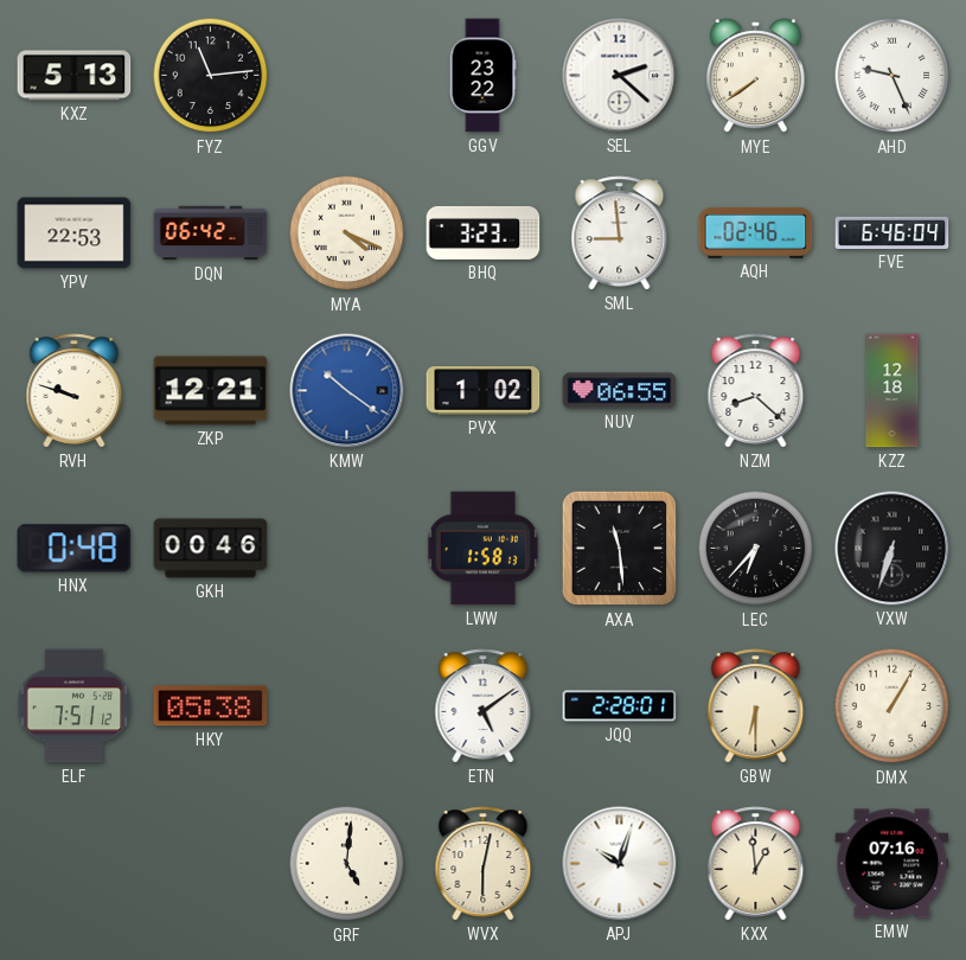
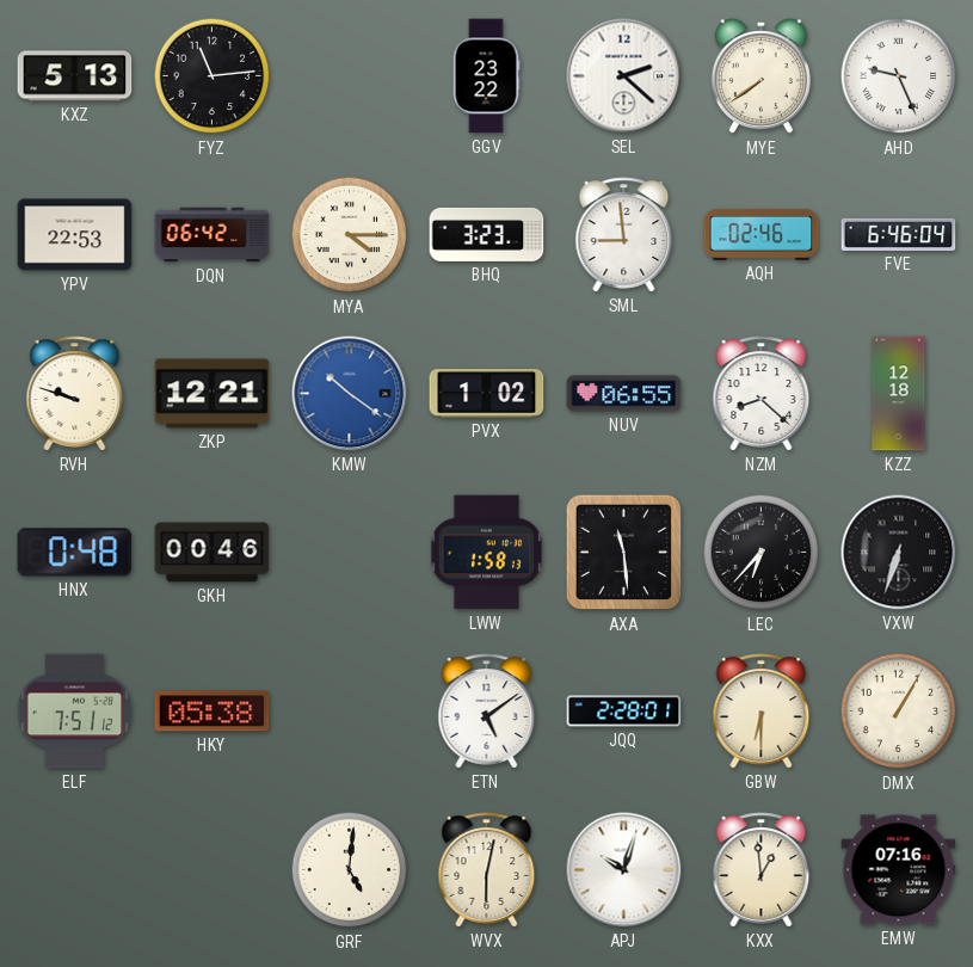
MYA: 4:19 -> 4:15
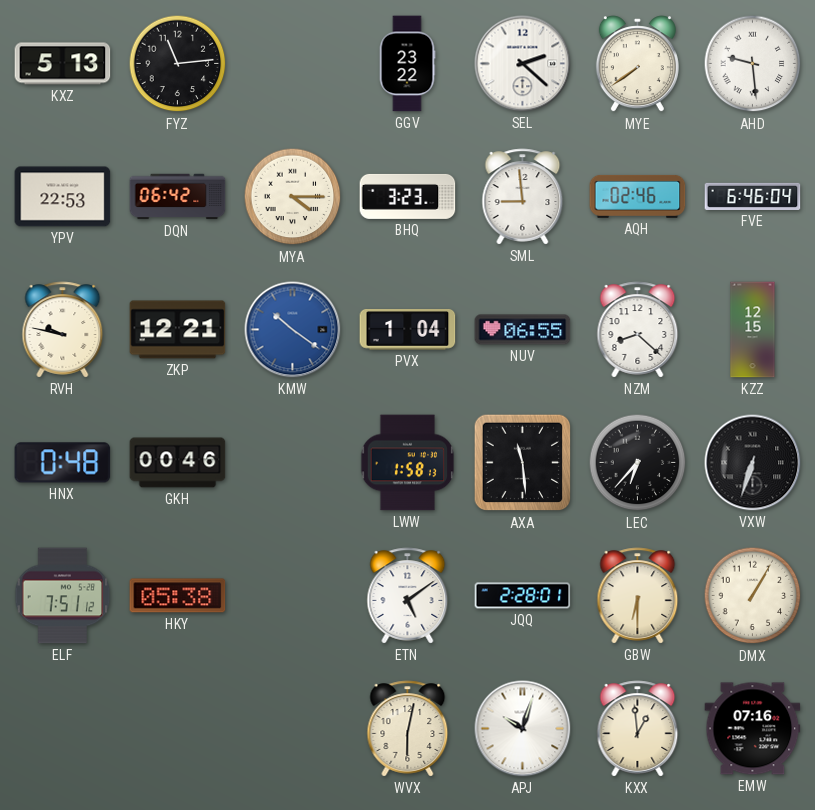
AHD: 9:26 -> 9:29
RVH: 9:48 -> 9:47
PVX: 1:02 -> 1:04
KZZ: 12:18 -> 12:15
GRF: 5:01 -> none
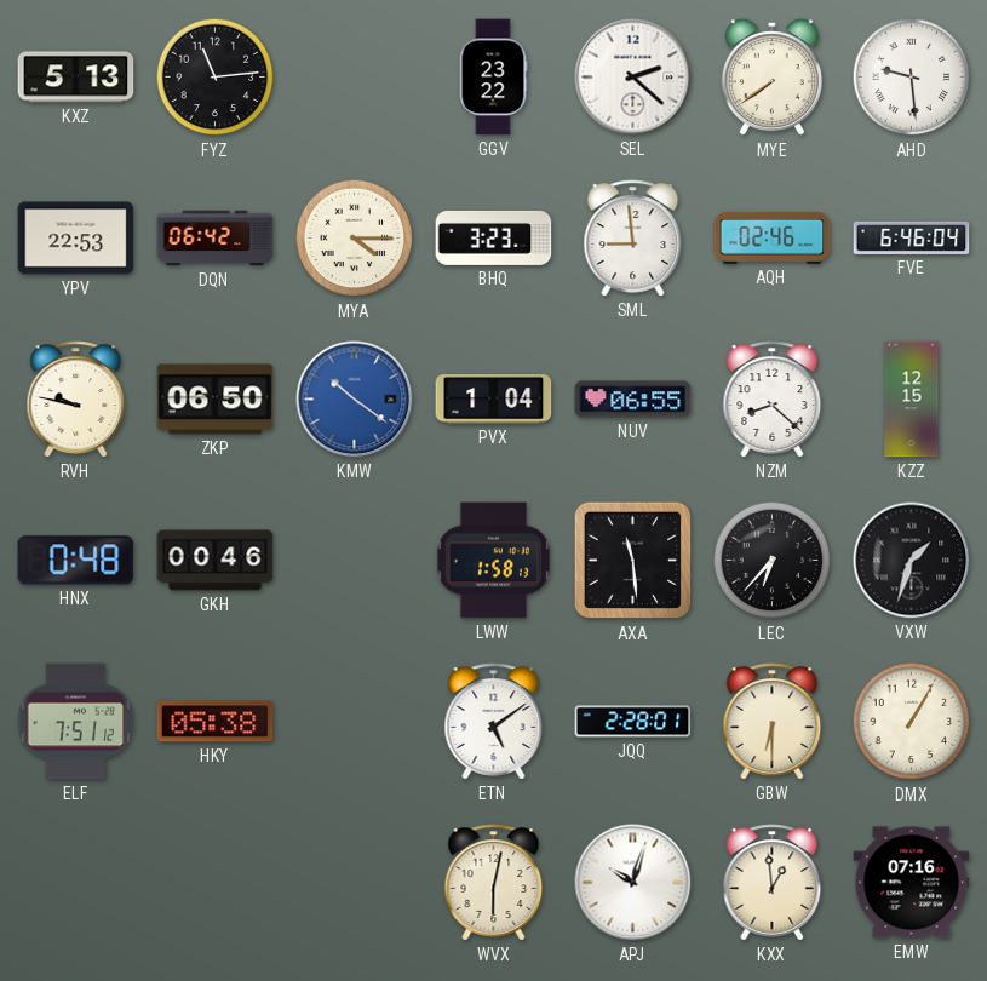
ZKP: 12:21 -> 06:50
VXW: 6:33 -> 1:33
